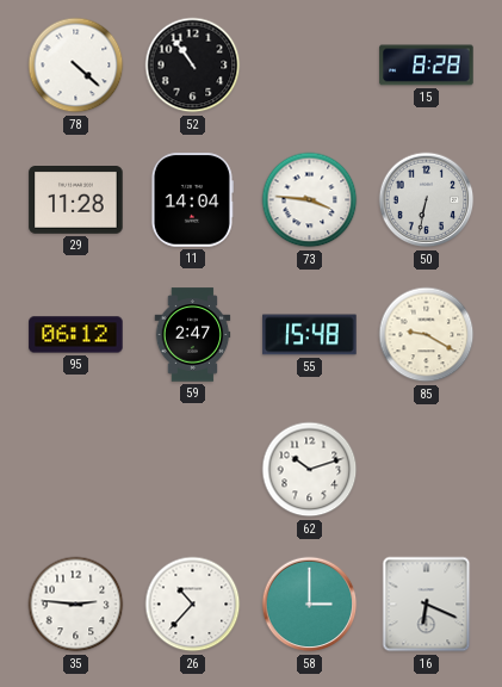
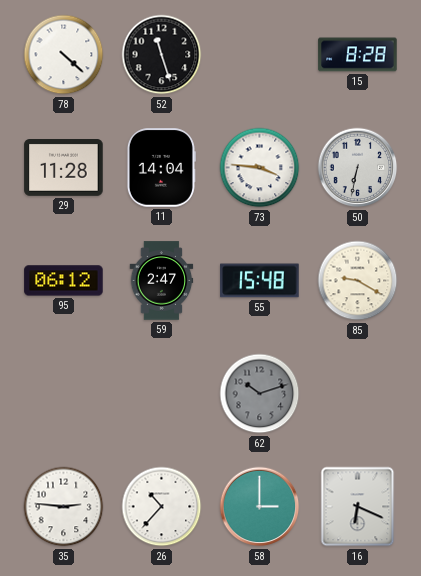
52: 10:54 -> 11:27
62 dial: white -> grey
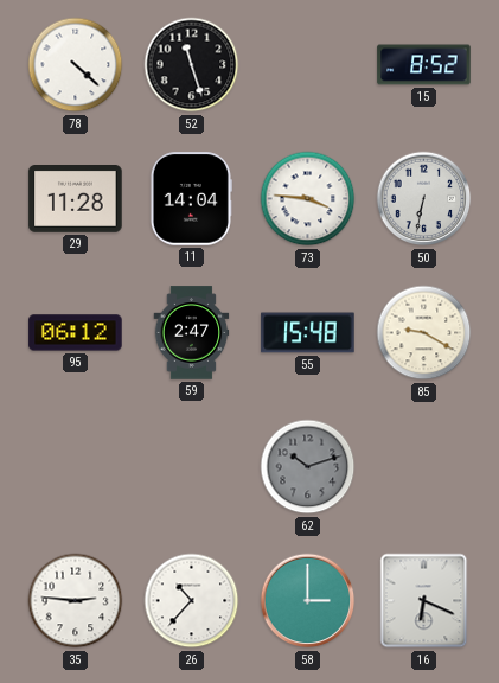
15: 8:28 -> 8:52
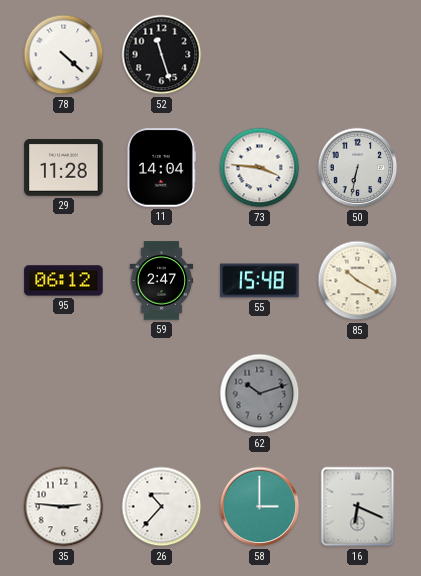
15: 8:52 -> none
85: 9:20 -> 10:20
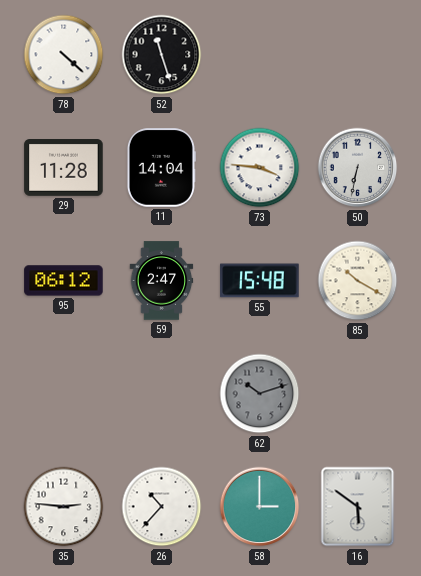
16: 6:19 -> 5:51
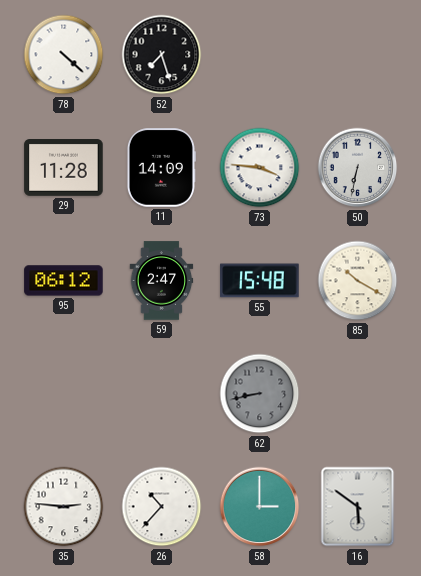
52: 11:27 -> 7:27
11: 14:04 -> 14:09
62: 10:12 -> 8:43
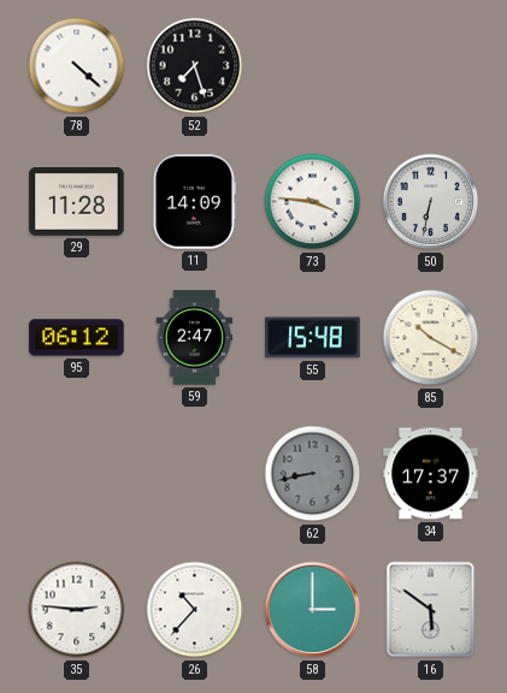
34: none -> 17:37
